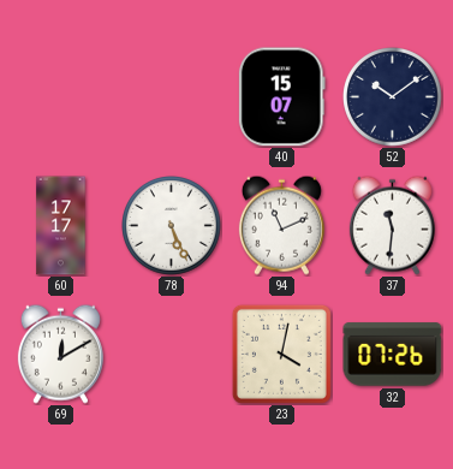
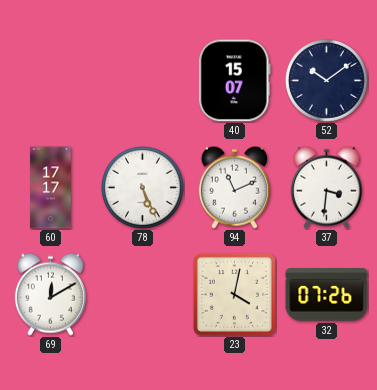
37: 11:31 -> 3:31
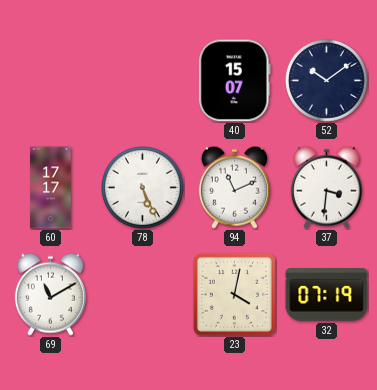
69: 12:10 -> 11:10
32: 07:26 -> 07:19
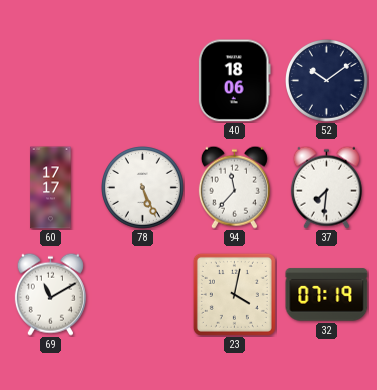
40: 15:07 -> 18:06
94: 11:11 -> 11:37
37: 3:31 -> 7:31
